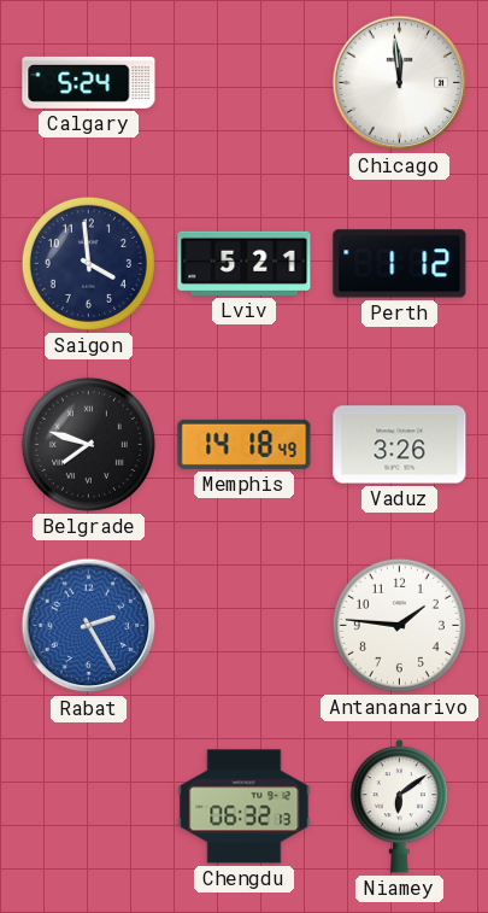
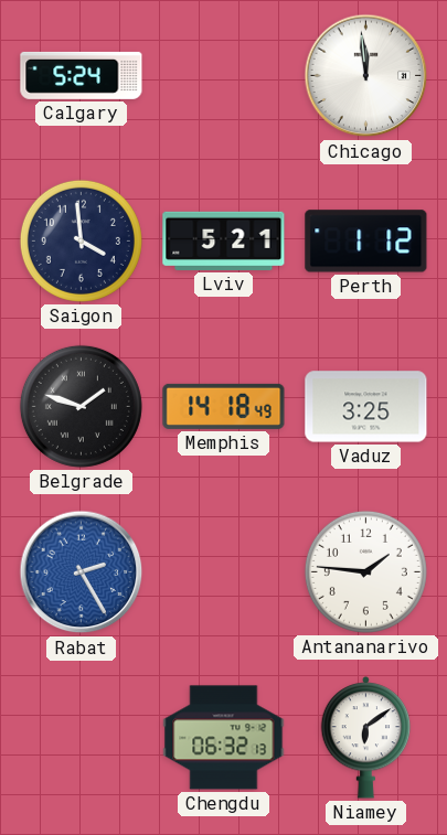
Belgrade: 7:48 -> 1:48
Vaduz: 3:26 -> 3:25
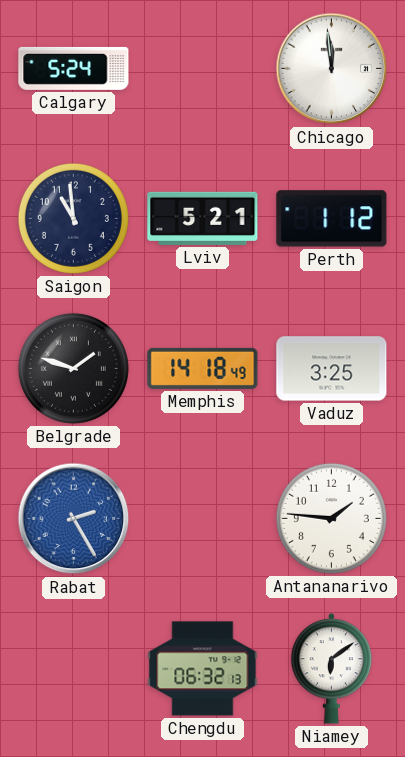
Saigon: 3:59 -> 10:59
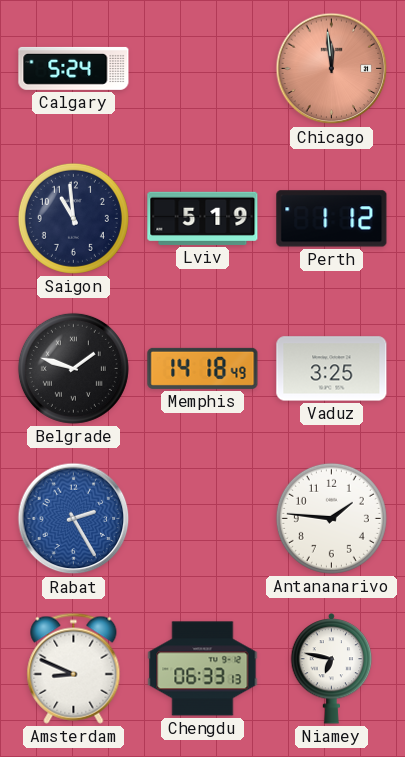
Chicago dial: white -> salmon
Lviv: 5:21 -> 5:19
Amsterdam: none -> 8:49
Chengdu: 06:32 -> 06:33
Niamey: 6:09 -> 6:47
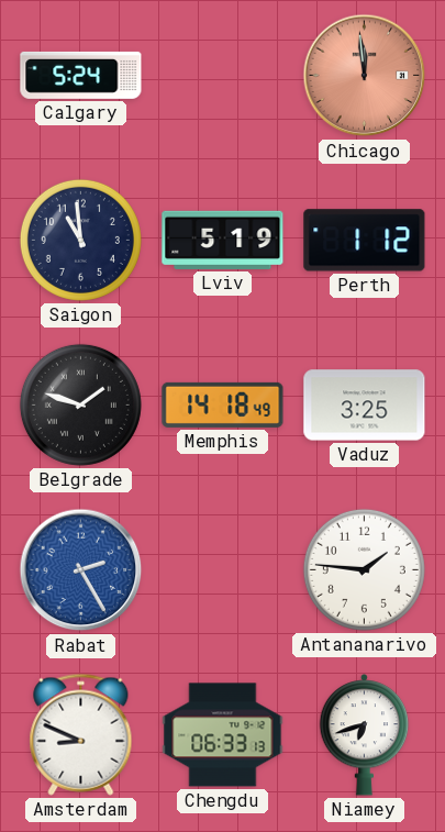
Niamey: 6:47 -> 6:42
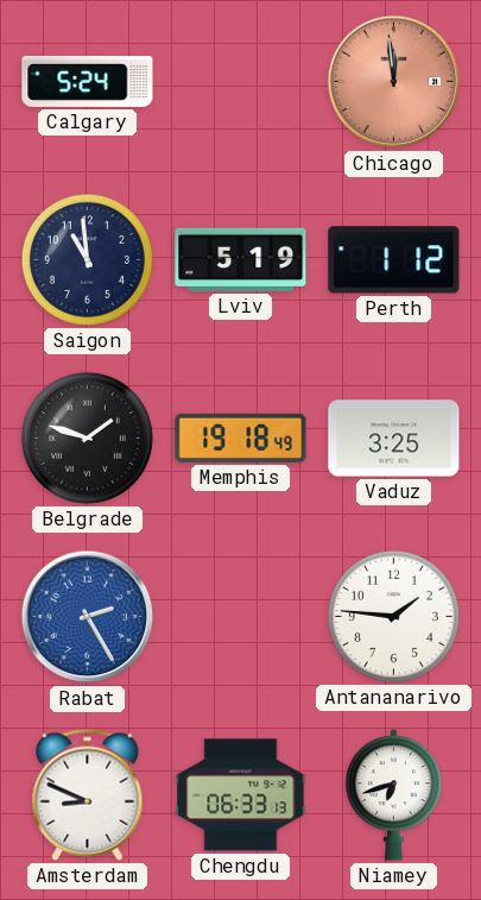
Memphis: 14:18 -> 19:18
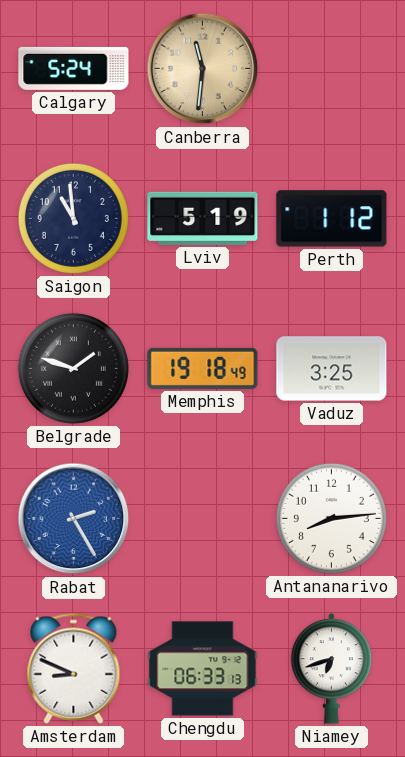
Canberra: none -> 11:31
Chicago: 11:59 -> none
Antananarivo: 1:46 -> 8:14
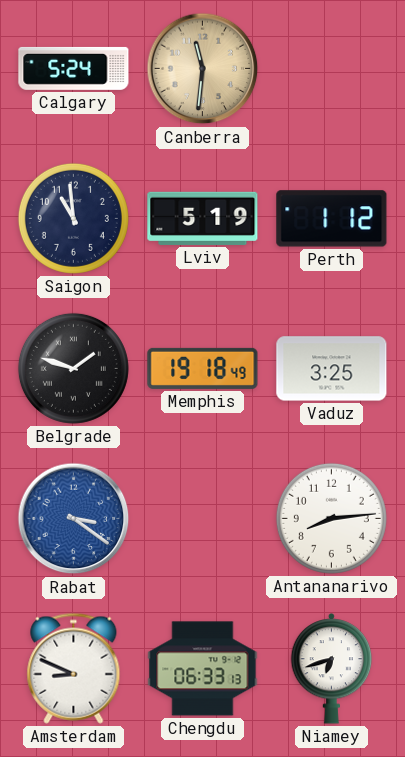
Rabat: 2:25 -> 3:21
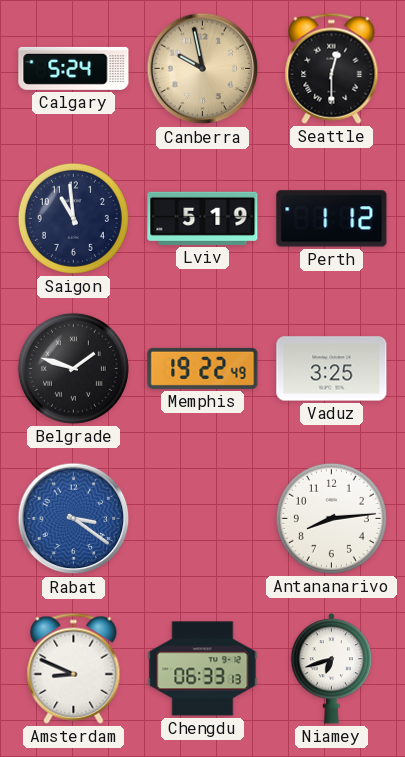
Canberra: 11:31 -> 9:58
Seattle: none -> 12:30
Memphis: 19:18 -> 19:22
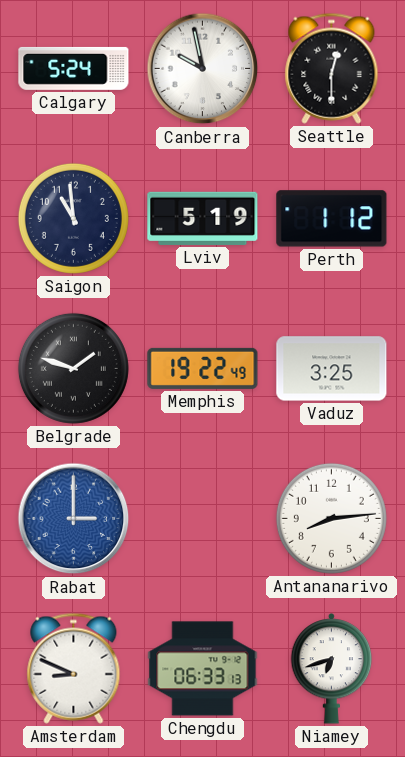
Canberra dial: champagne -> white
Rabat: 3:21 -> 3:00
